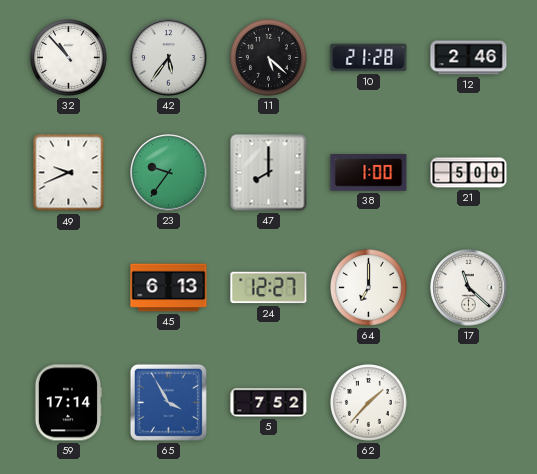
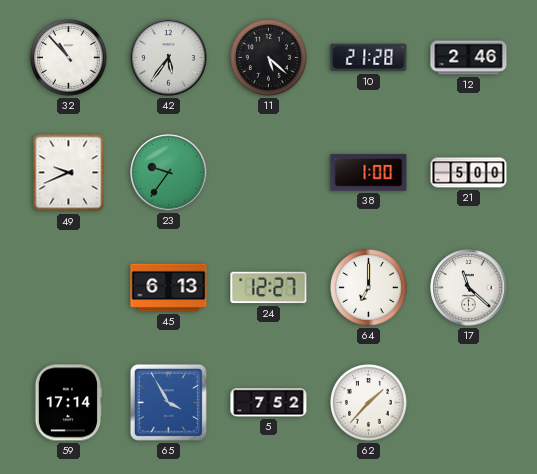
47: 8:00 -> none
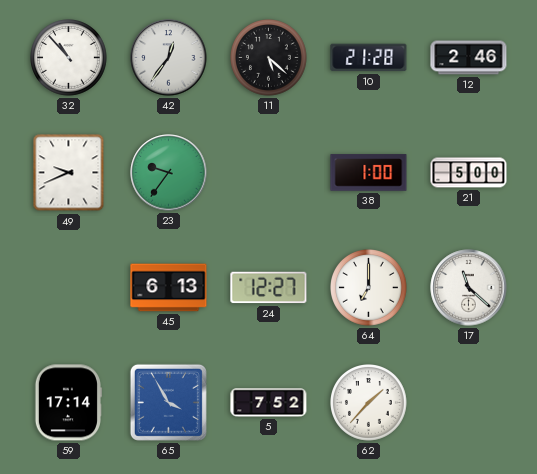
42: 5:36 -> 12:36
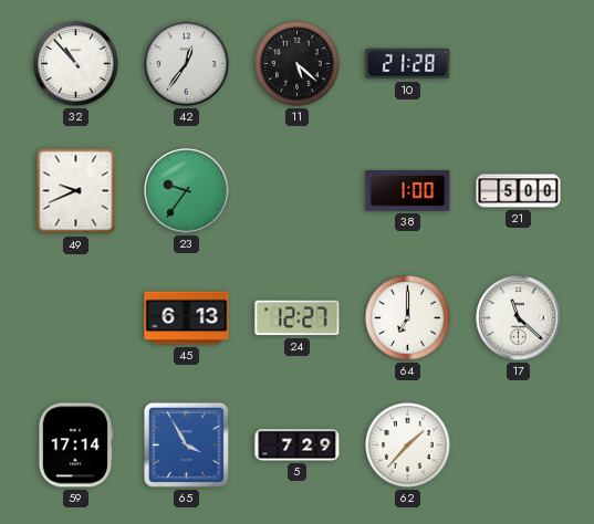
12: 2:46 -> none
5: 7:52 -> 7:29
